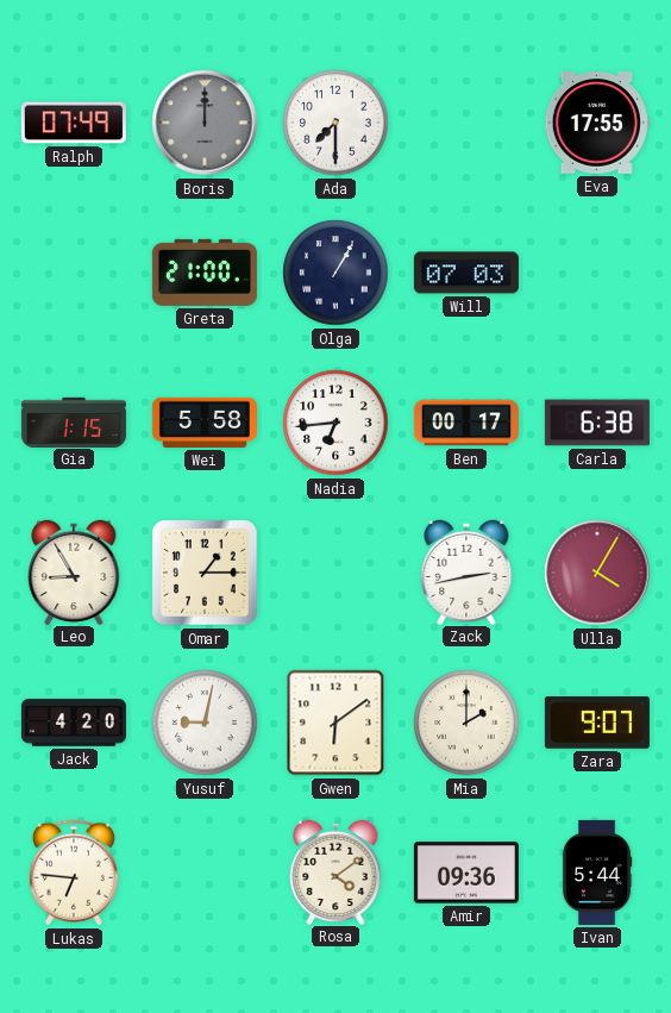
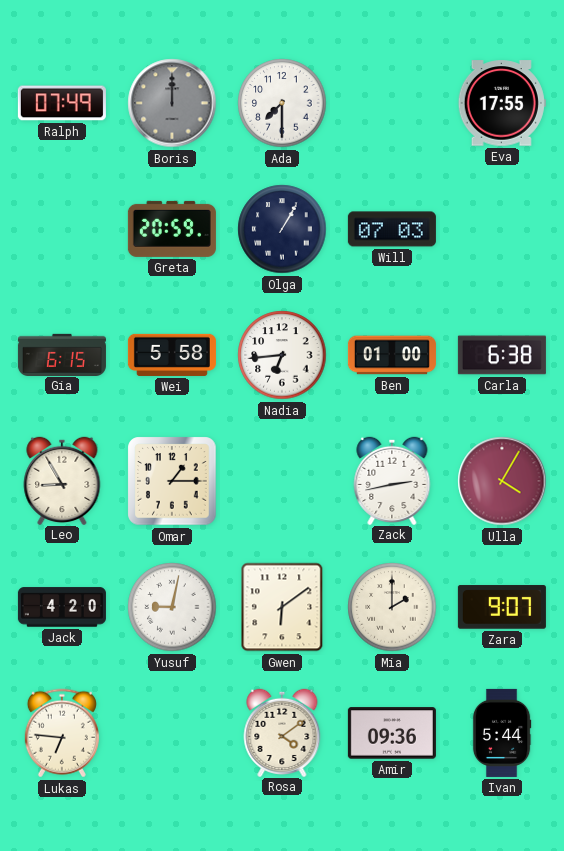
Greta: 21:00 -> 20:59
Gia: 1:15 -> 6:15
Ben: 00:17 -> 01:00
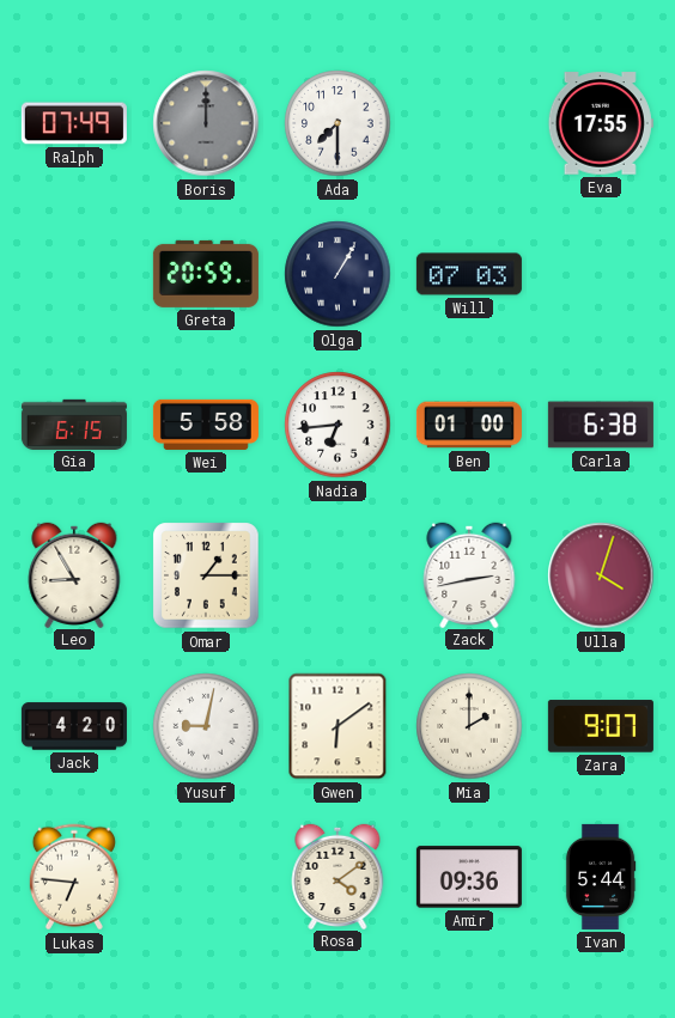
Ulla: 4:05 -> 4:03
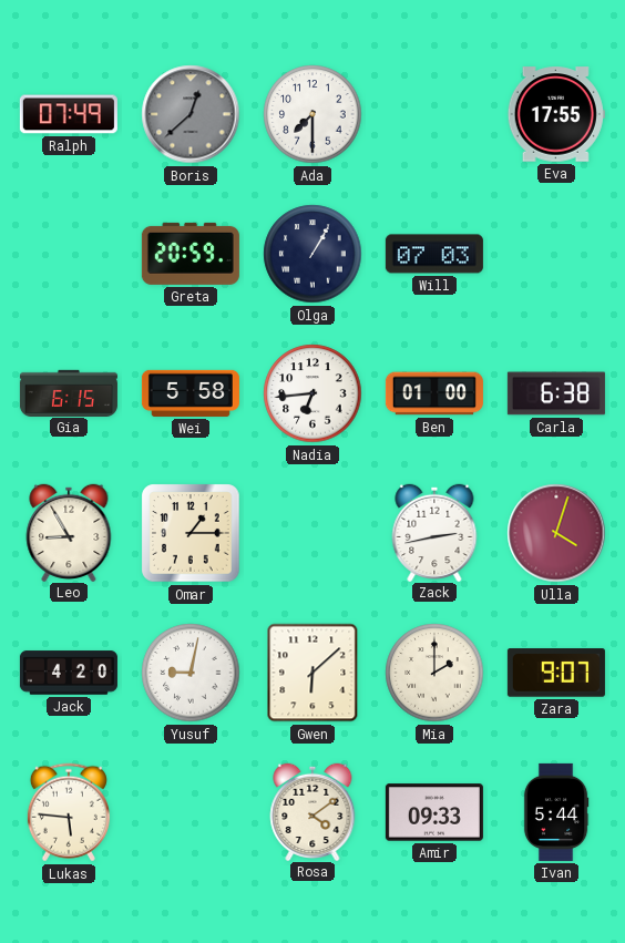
Boris: 12:00 -> 12:38
Gwen: 6:09 -> 6:08
Lukas: 6:46 -> 5:46
Amir: 09:36 -> 09:33
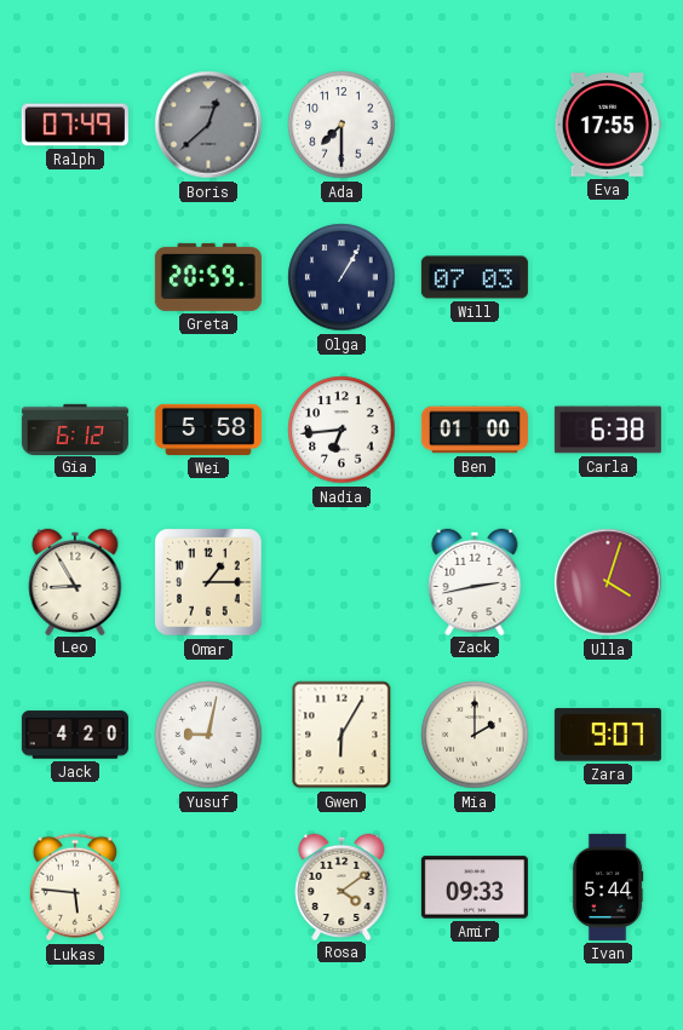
Gia: 6:15 -> 6:12
Gwen: 6:08 -> 6:05
